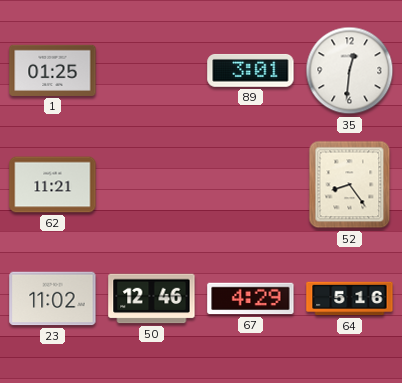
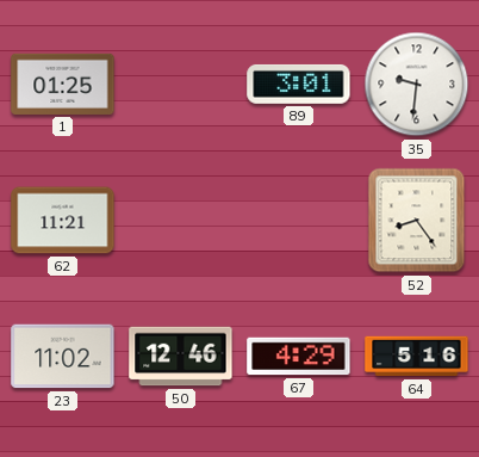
35: 12:31 -> 9:31
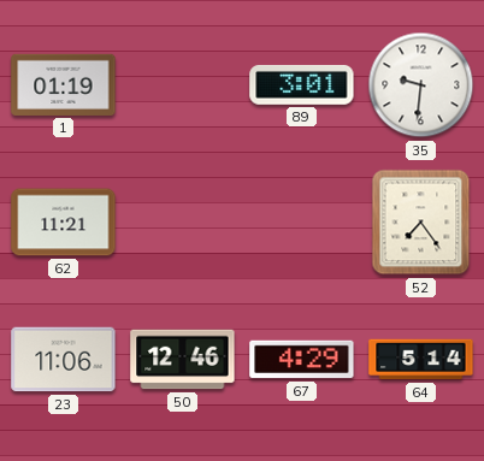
1: 01:25 -> 01:19
52: 8:24 -> 7:24
23: 11:02 -> 11:06
64: 5:16 -> 5:14
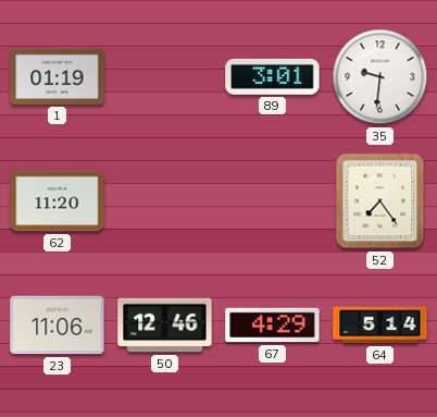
62: 11:21 -> 11:20
